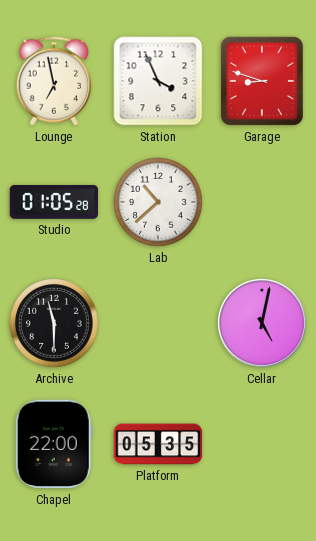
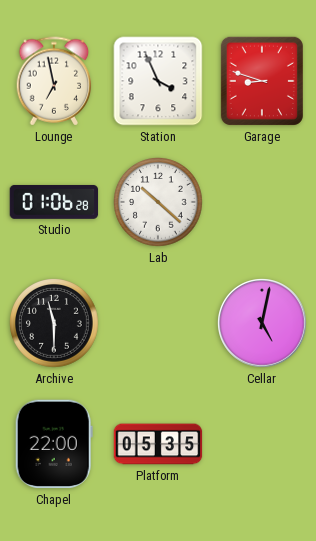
Studio: 01:05 -> 01:06
Lab: 10:38 -> 10:22
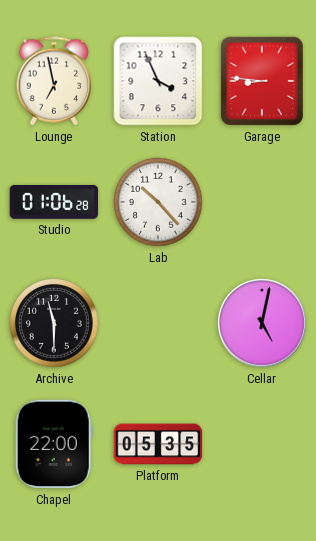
Garage: 8:48 -> 8:46
Lab: 10:22 -> 10:23
